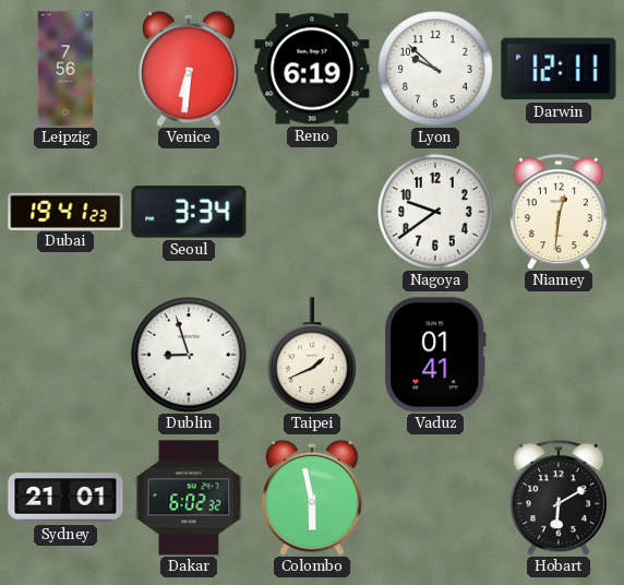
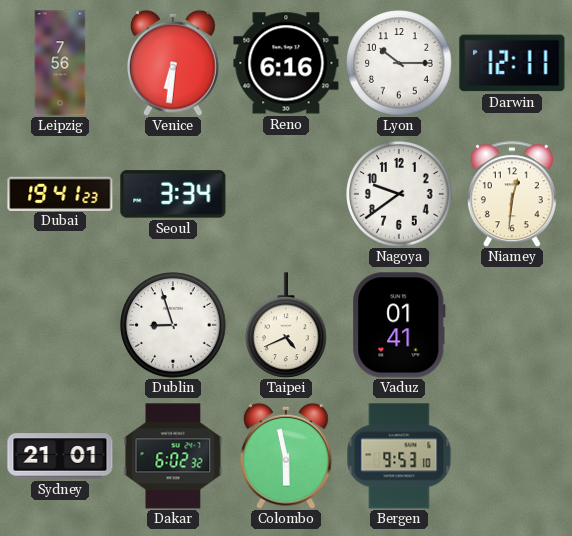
Reno: 6:19 -> 6:16
Lyon: 9:52 -> 10:15
Taipei: 1:41 -> 4:41
Bergen: none -> 9:53
Hobart: 6:10 -> none
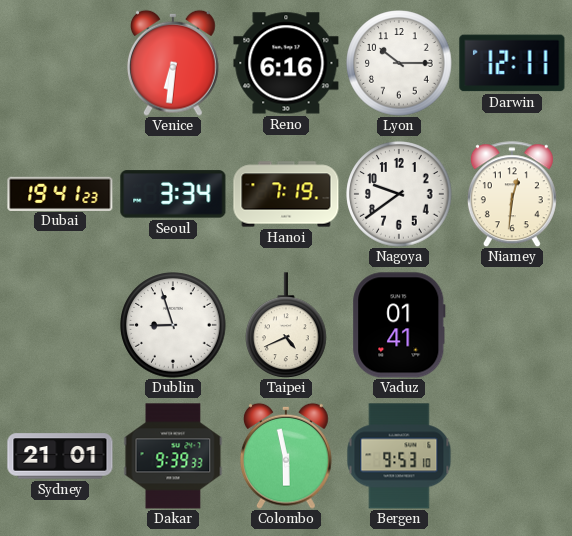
Leipzig: 7:56 -> none
Hanoi: none -> 7:19
Dakar: 6:02 -> 9:39
